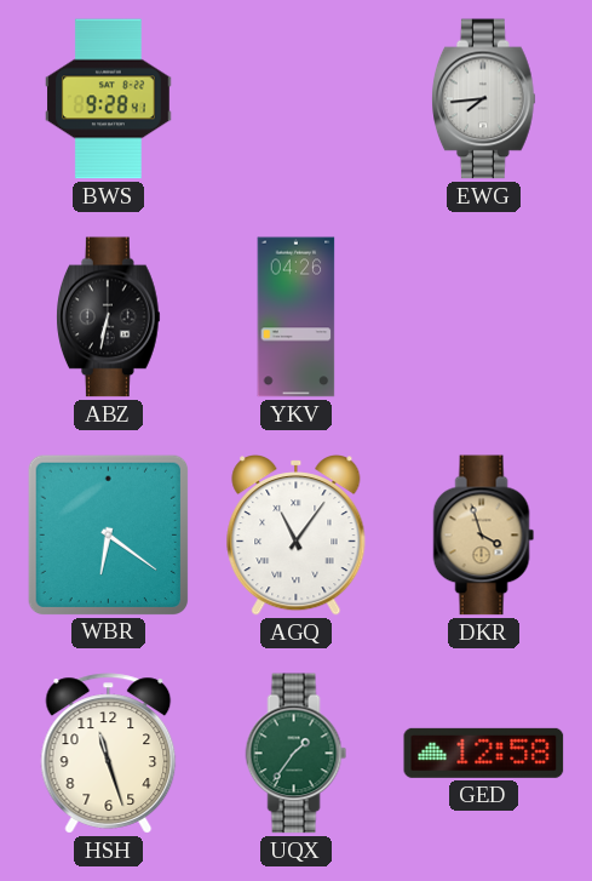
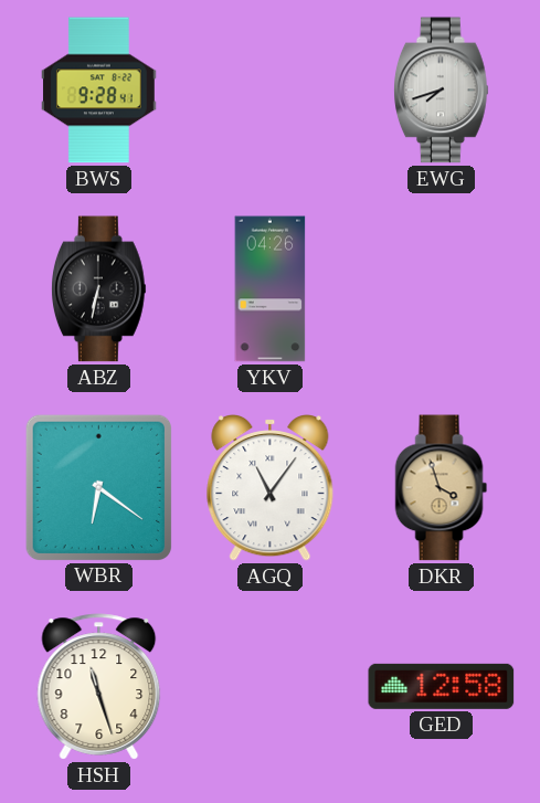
EWG: 7:44 -> 7:42
UQX: 1:36 -> none
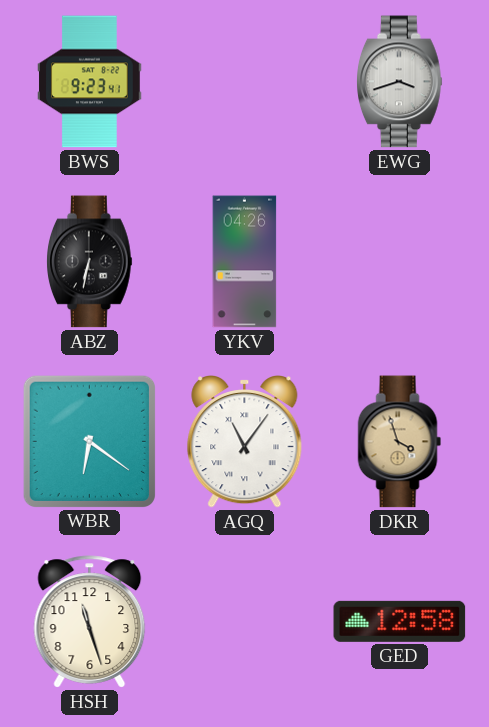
BWS: 9:28 -> 9:23
EWG: 7:42 -> 3:42
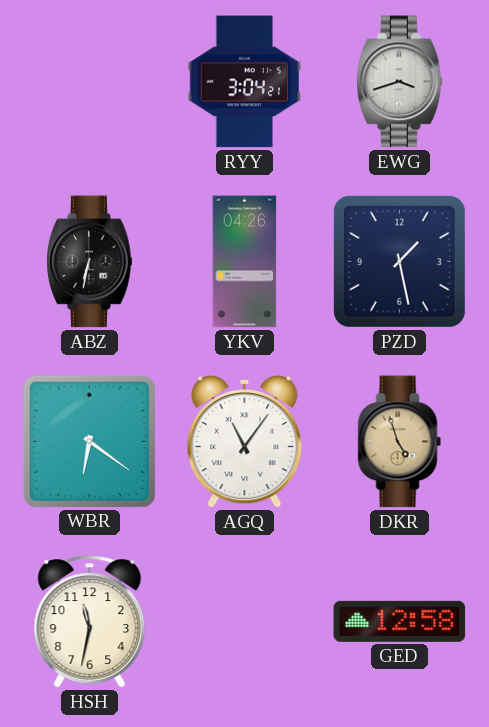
BWS: 9:23 -> none
RYY: none -> 3:04
PZD: none -> 1:28
DKR: 3:57 -> 4:57
HSH: 11:27 -> 11:32
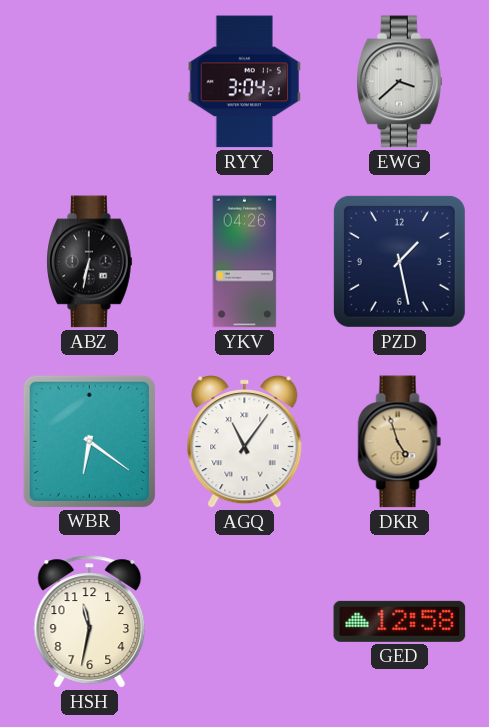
EWG: 3:42 -> 3:38
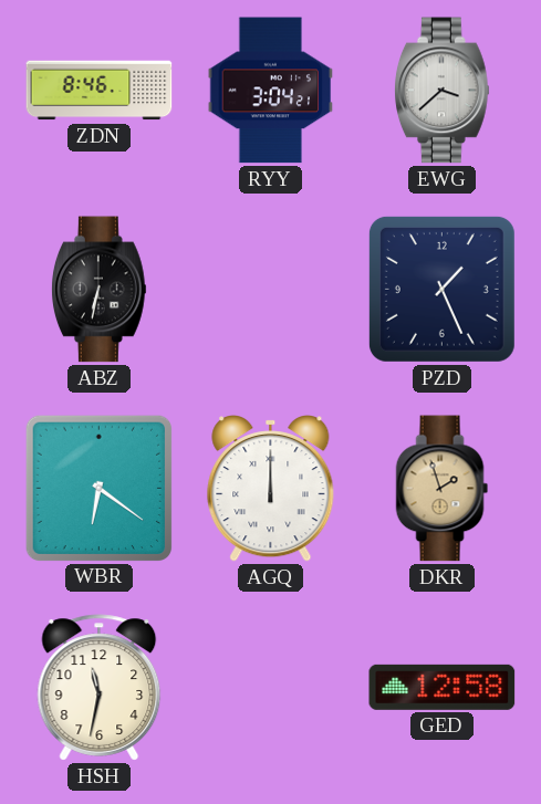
ZDN: none -> 8:46
YKV: 04:26 -> none
PZD: 1:28 -> 1:26
AGQ: 11:06 -> 12:00
DKR: 4:57 -> 1:57
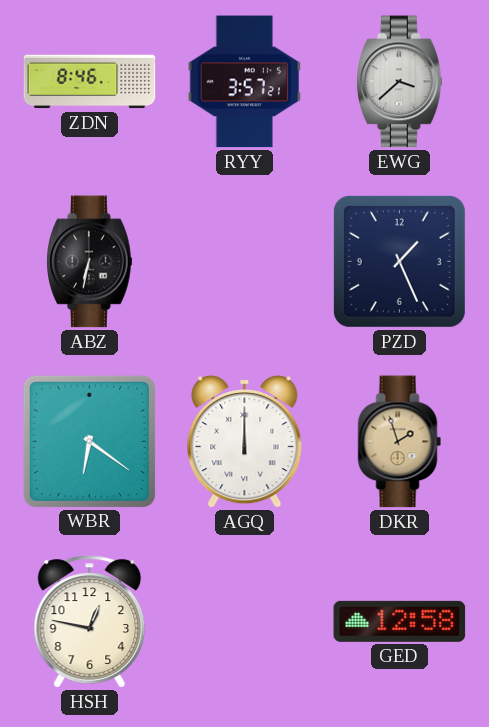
RYY: 3:04 -> 3:57
HSH: 11:32 -> 12:47
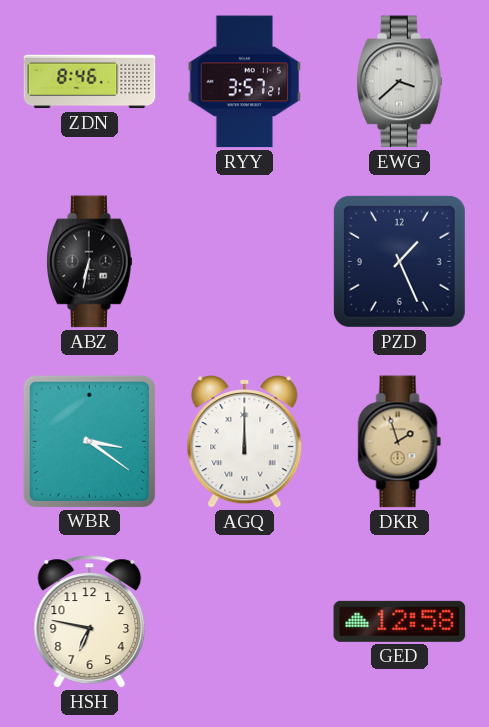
WBR: 6:21 -> 3:21
HSH: 12:47 -> 6:47
